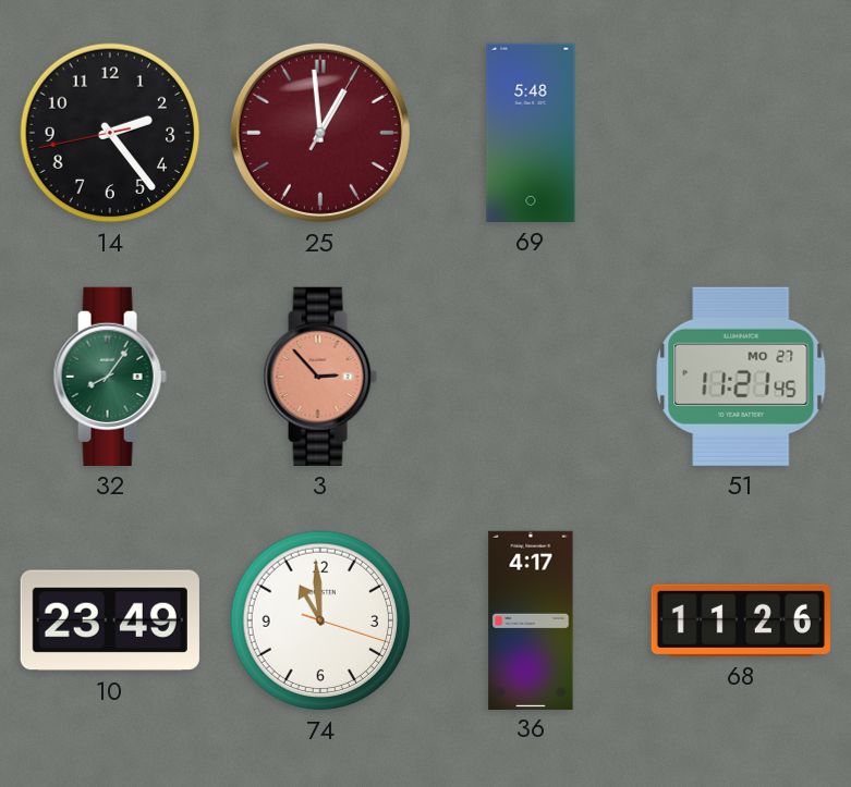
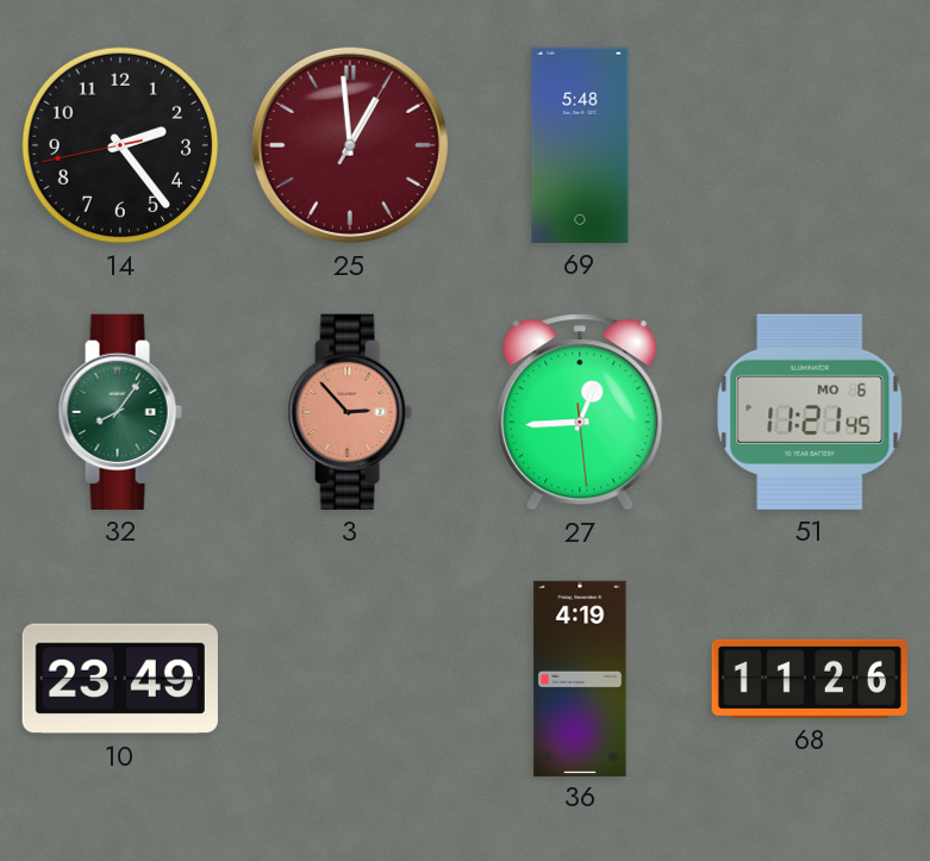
27: none -> 12:44
51 date: MO 27 -> MO 6
74: 10:59 -> none
36: 4:17 -> 4:19
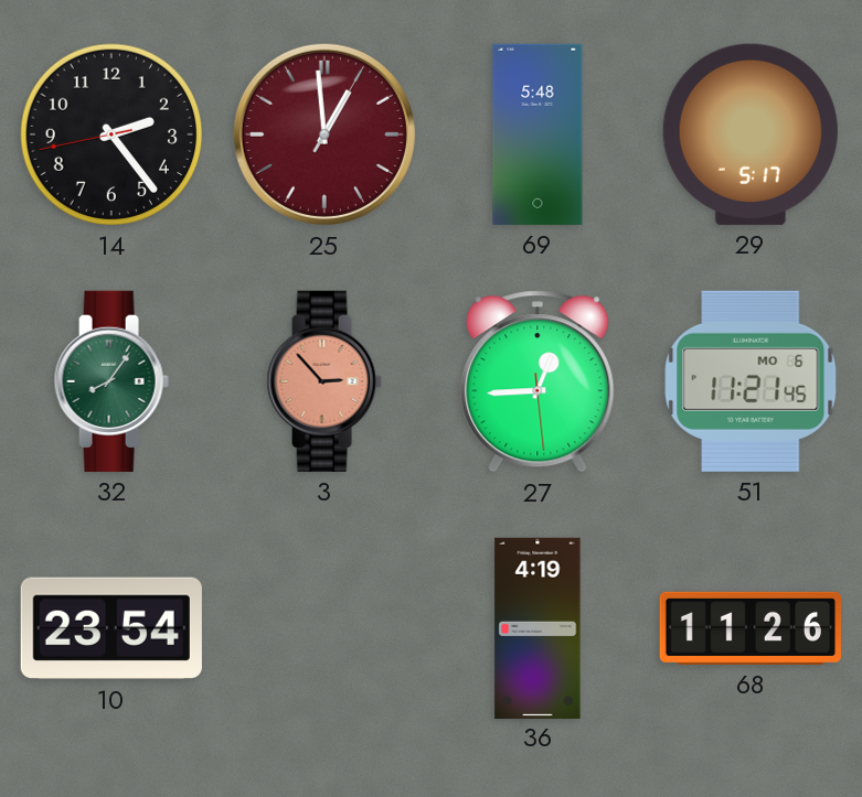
29: none -> 5:17
10: 23:49 -> 23:54
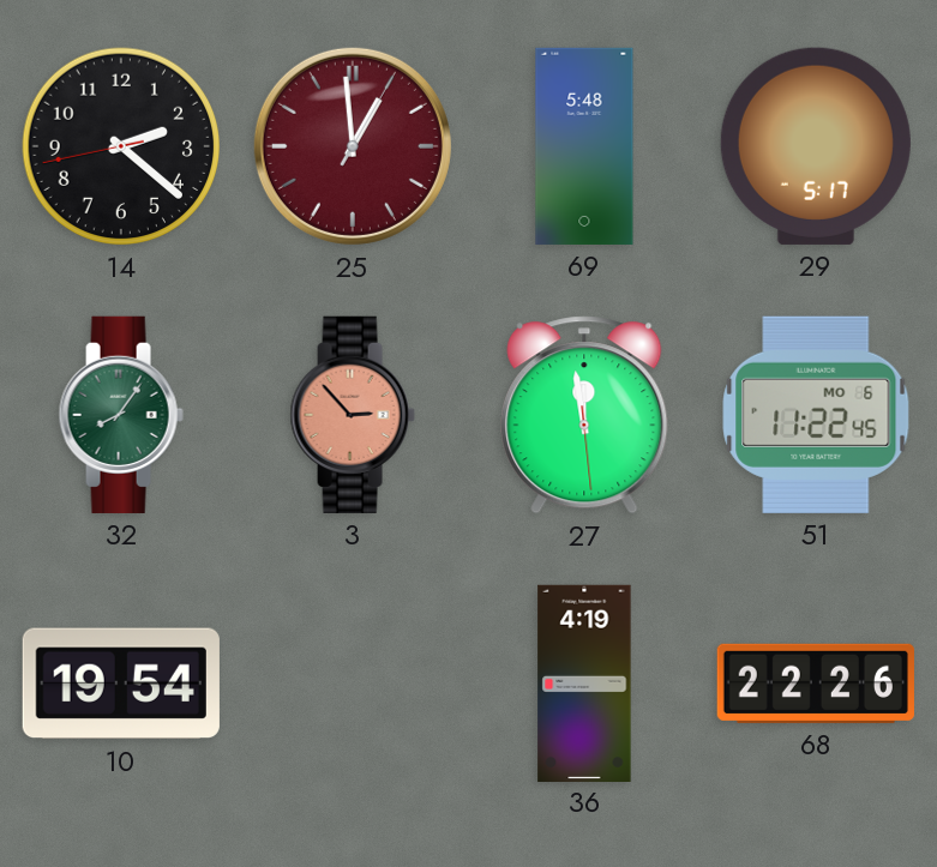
14: 2:23 -> 2:21
27: 12:44 -> 11:58
51: 11:21 -> 11:22
10: 23:54 -> 19:54
68: 11:26 -> 22:26
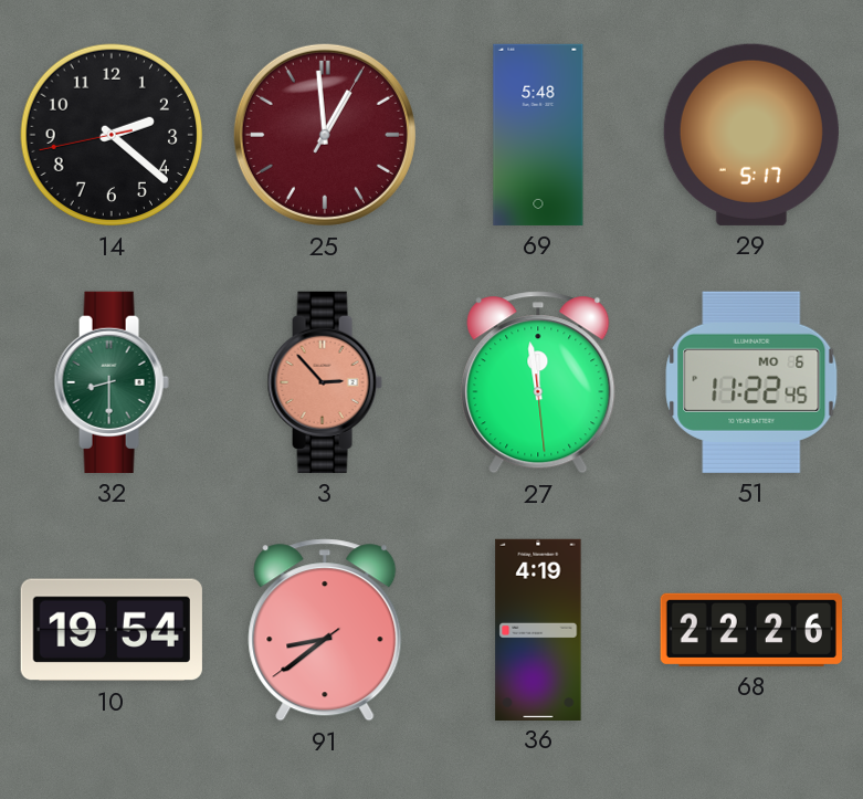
32: 8:06 -> 8:30
91: none -> 8:38
